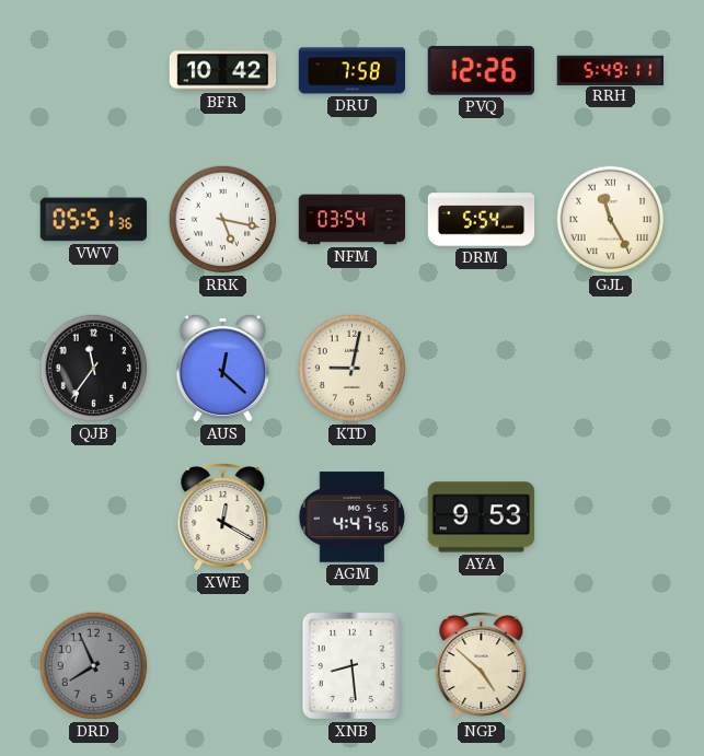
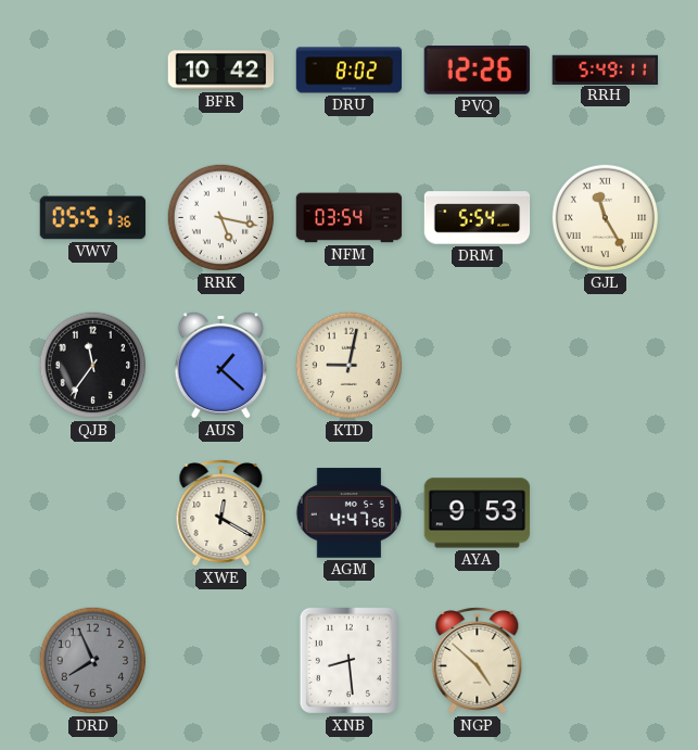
DRU: 7:58 -> 8:02
AUS: 12:22 -> 1:22
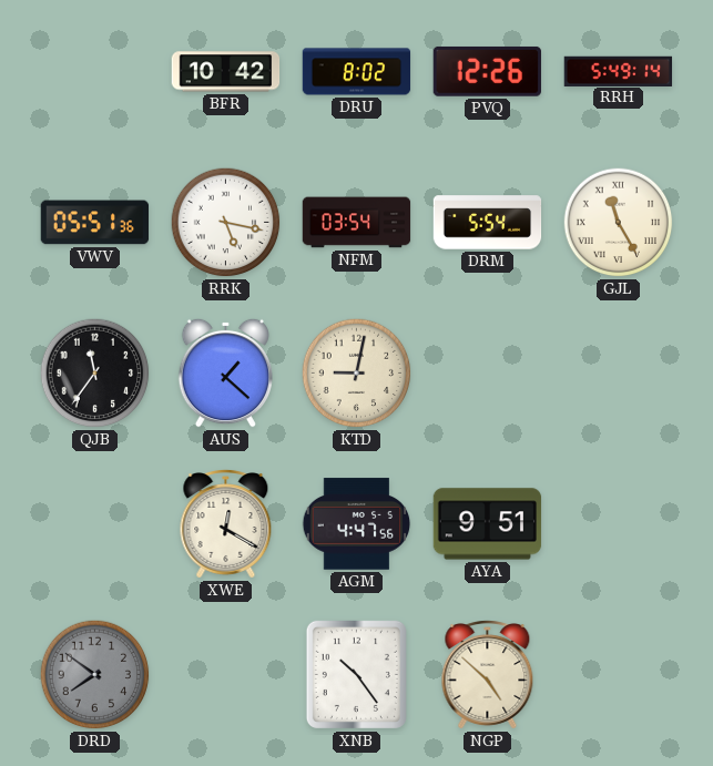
RRH: 5:49:11 -> 5:49:14
AYA: 9:53 -> 9:51
DRD: 7:56 -> 7:51
XNB: 8:29 -> 10:24
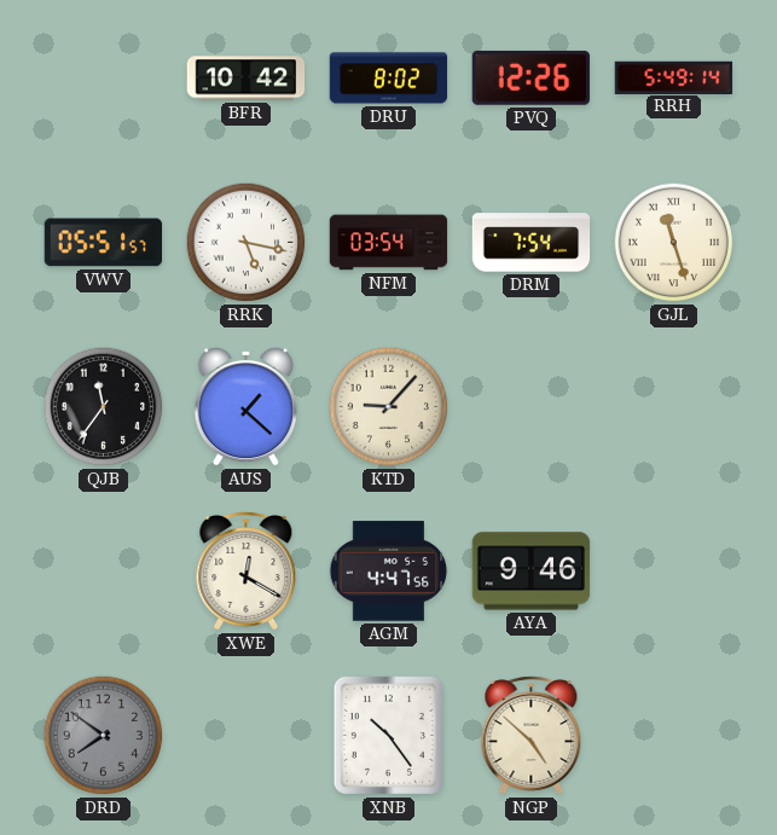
VWV: 05:51:36 -> 05:51:57
DRM: 5:54 -> 7:54
GJL: 11:25 -> 11:27
KTD: 9:02 -> 9:07
AYA: 9:51 -> 9:46
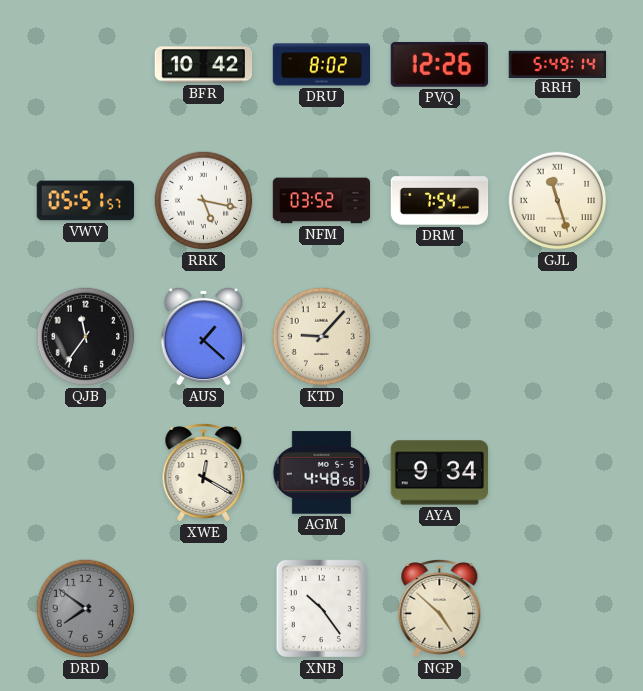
NFM: 03:54 -> 03:52
AGM: 4:47 -> 4:48
AYA: 9:46 -> 9:34
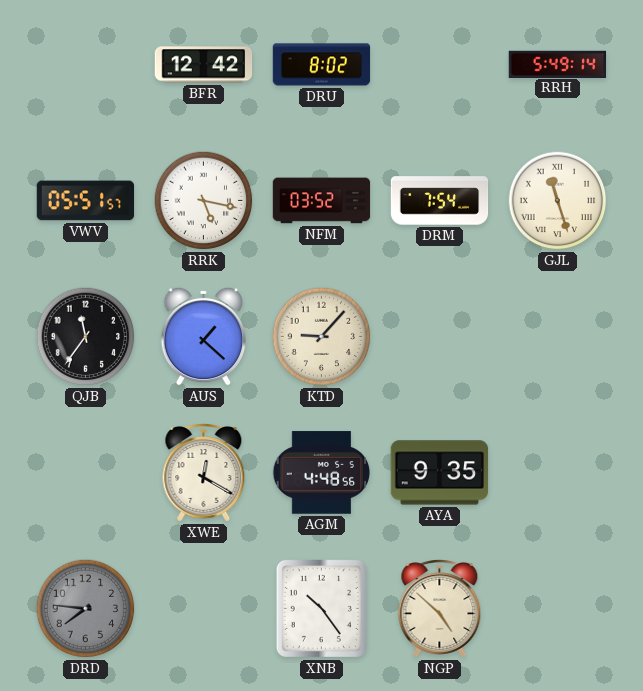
BFR: 10:42 -> 12:42
PVQ: 12:26 -> none
AYA: 9:34 -> 9:35
DRD: 7:51 -> 7:46
